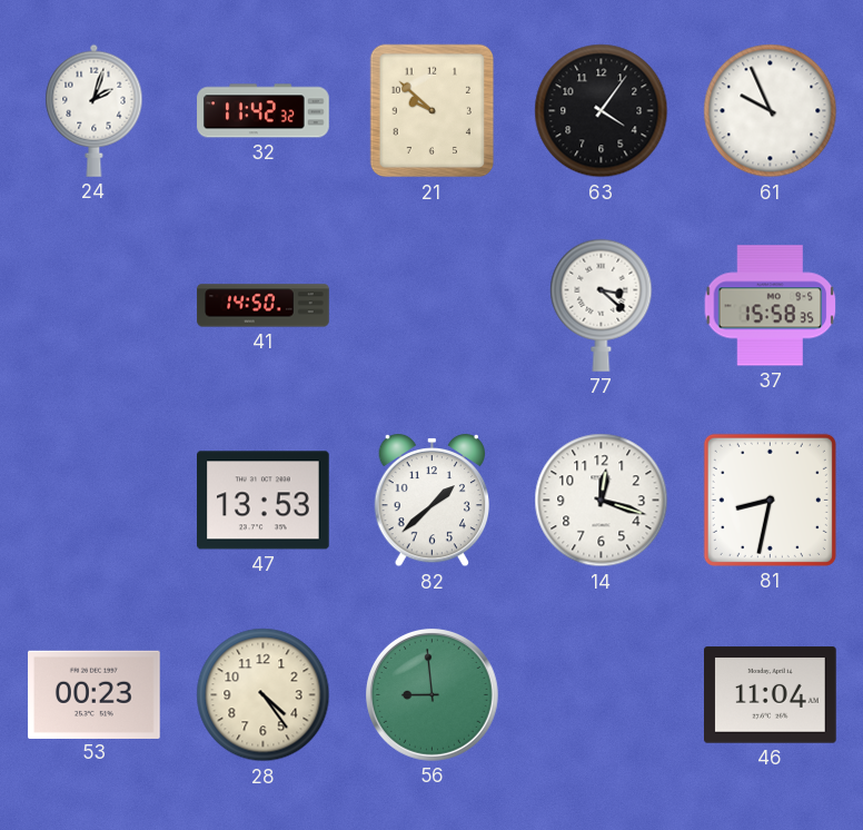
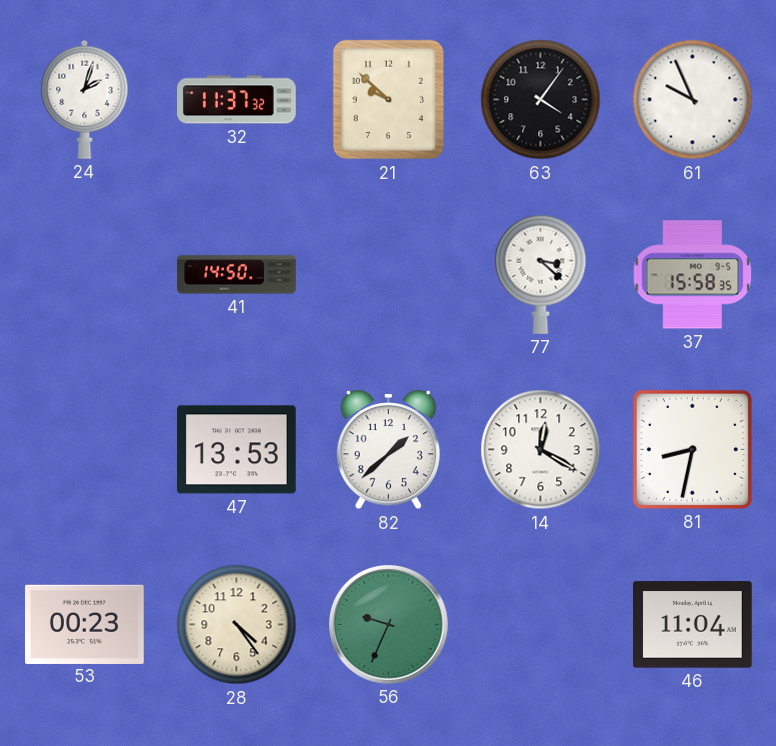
32: 11:42 -> 11:37
14: 12:18 -> 12:20
56: 8:59 -> 9:34
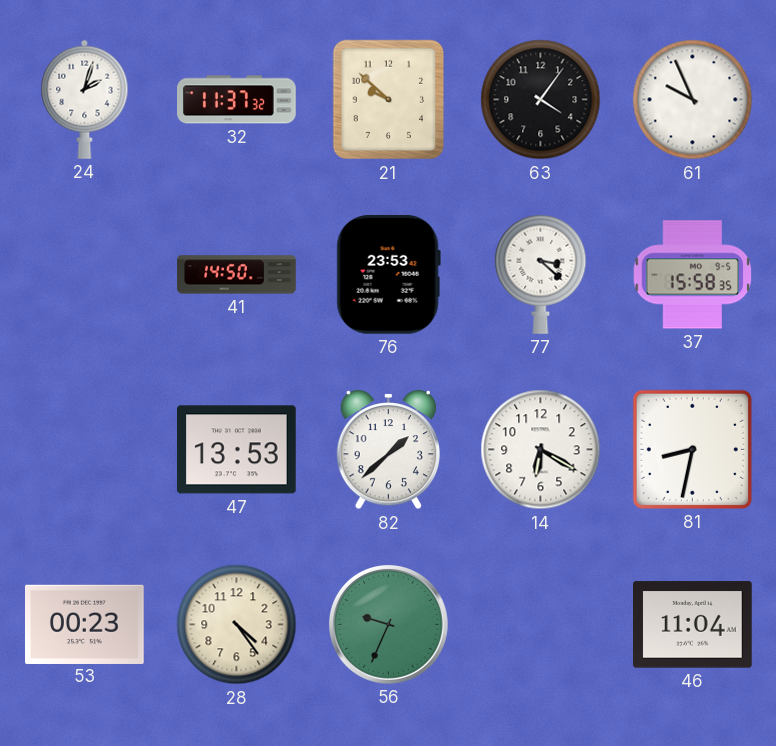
76: none -> 23:53
14: 12:20 -> 6:20
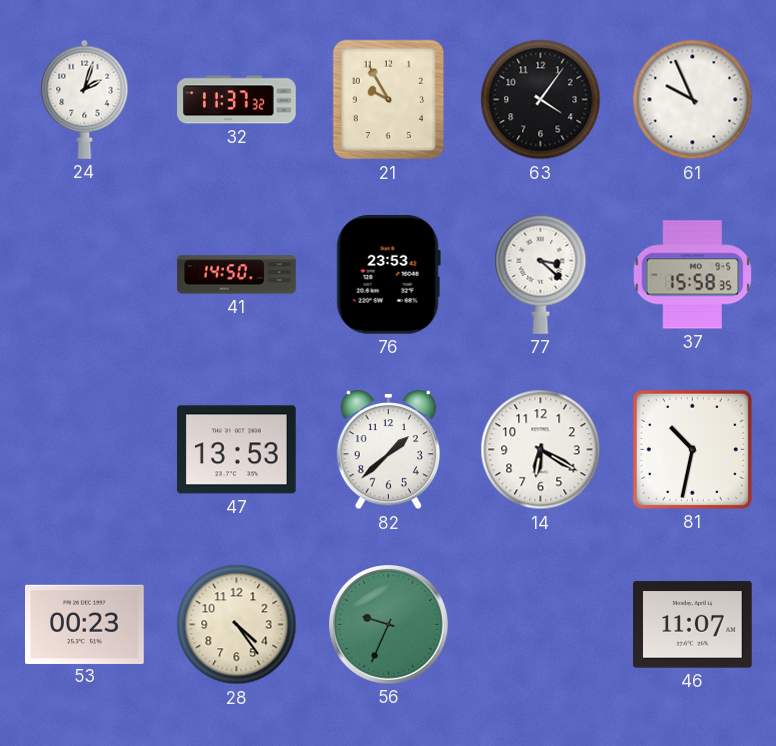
21: 9:52 -> 9:55
81: 8:32 -> 10:32
46: 11:04 -> 11:07
